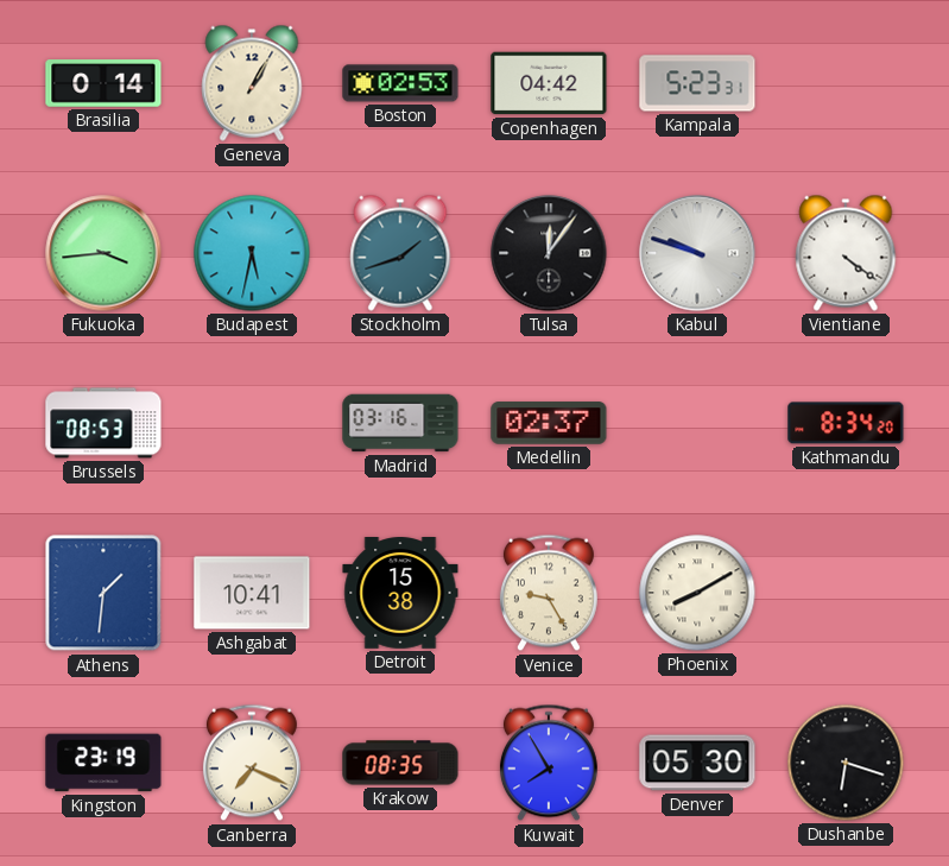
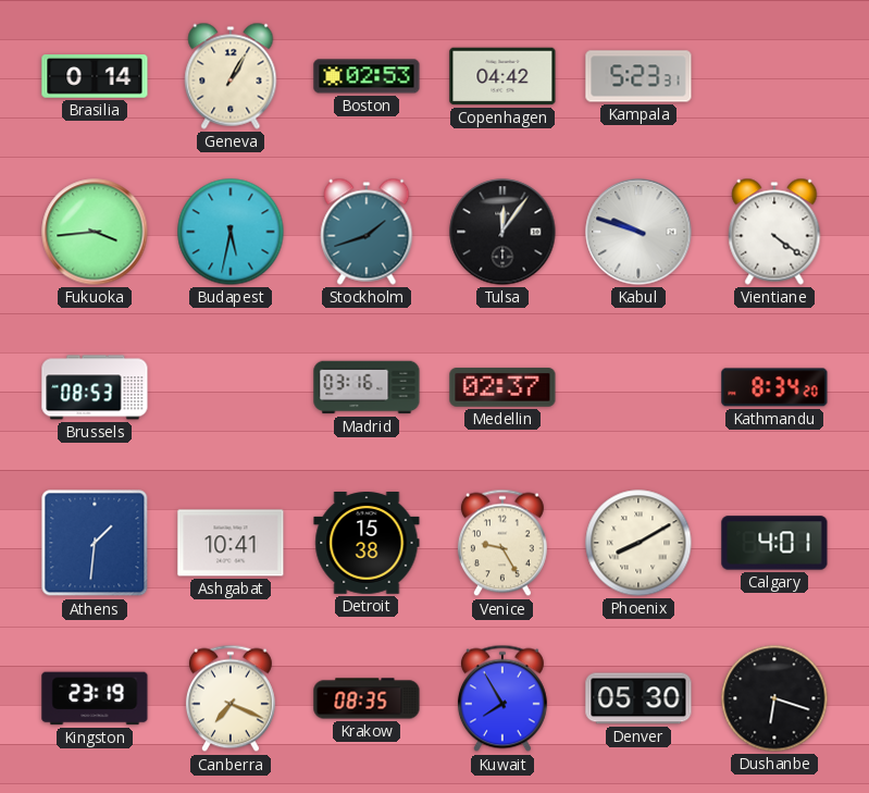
Calgary: none -> 4:01
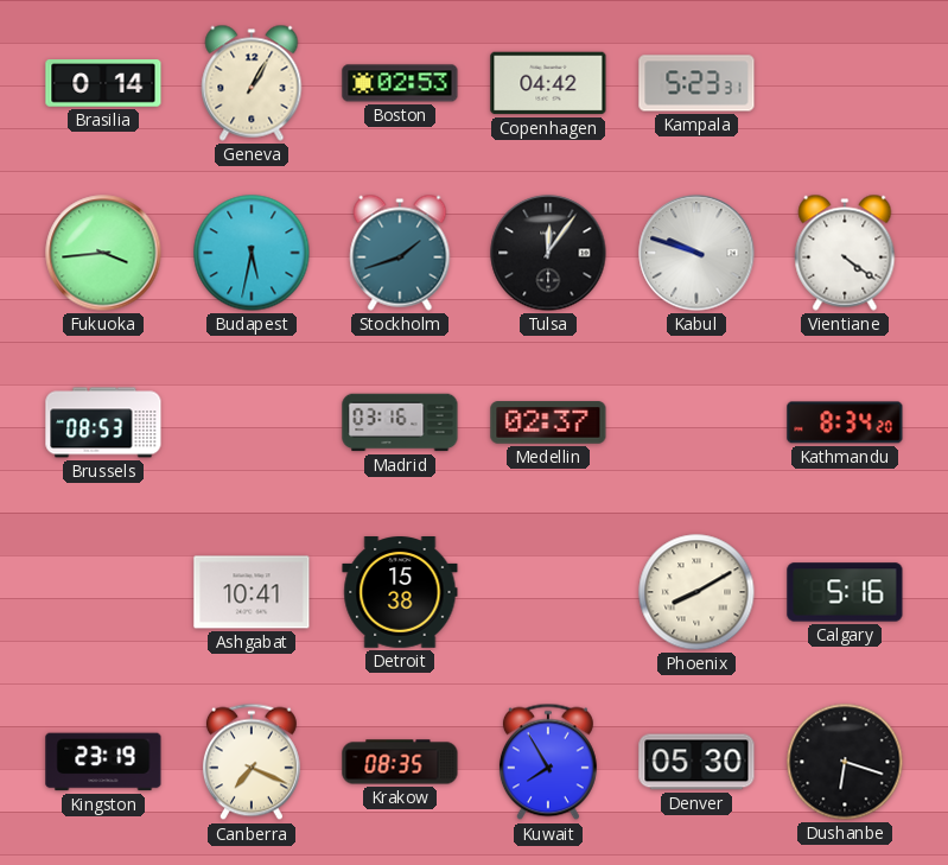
Athens: 1:31 -> none
Venice: 9:25 -> none
Calgary: 4:01 -> 5:16
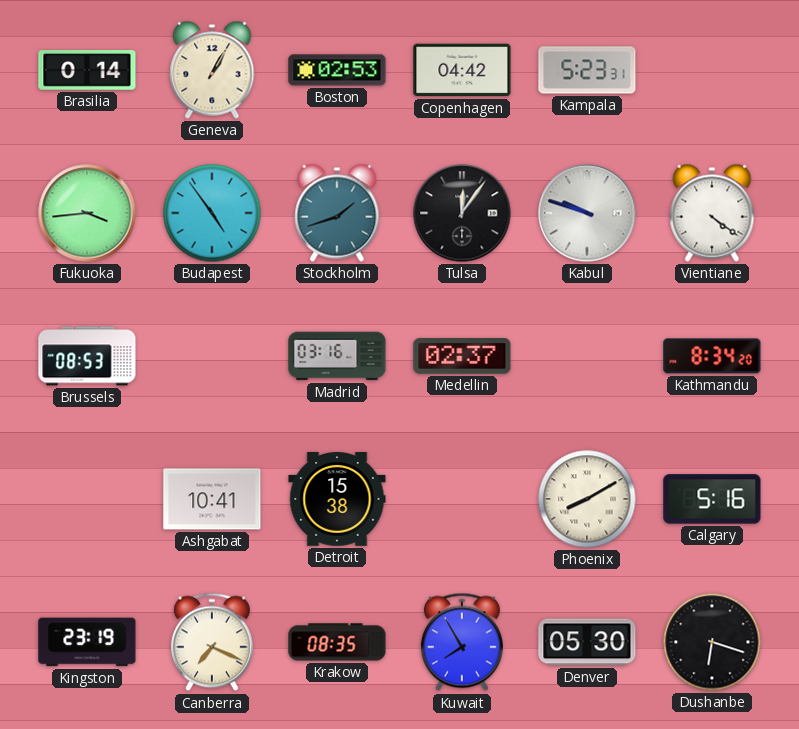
Budapest: 5:32 -> 4:54
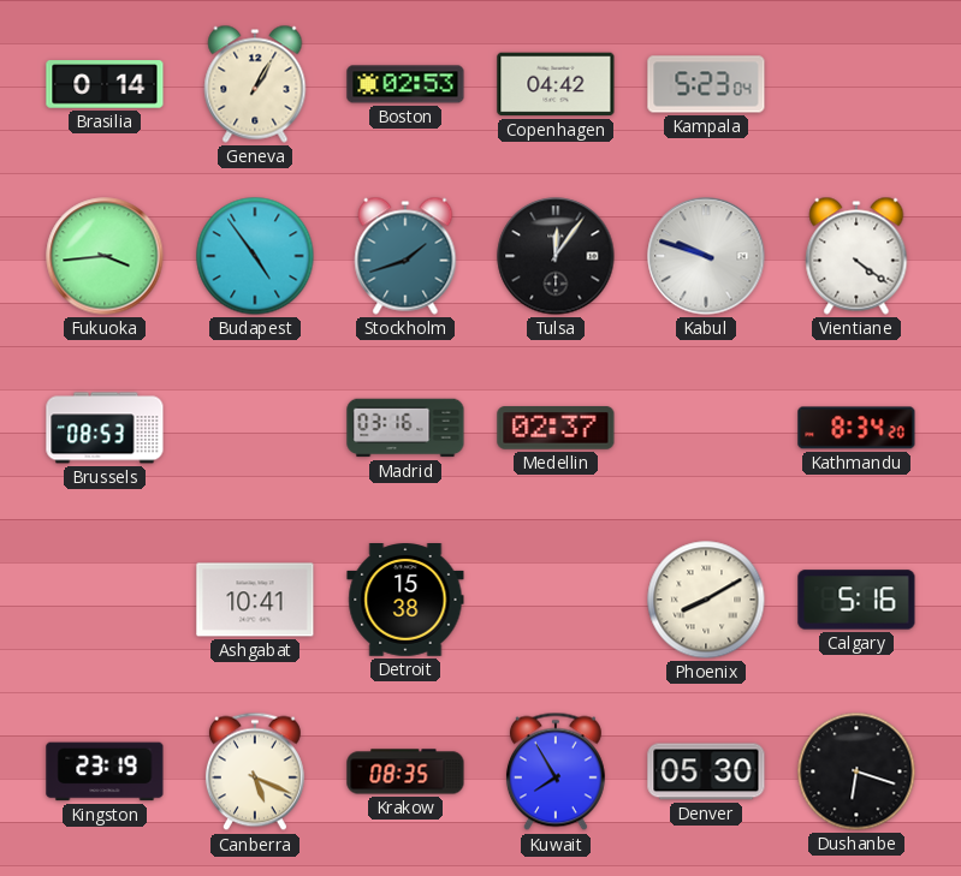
Kampala: 5:23:31 -> 5:23:04
Canberra: 7:19 -> 5:19
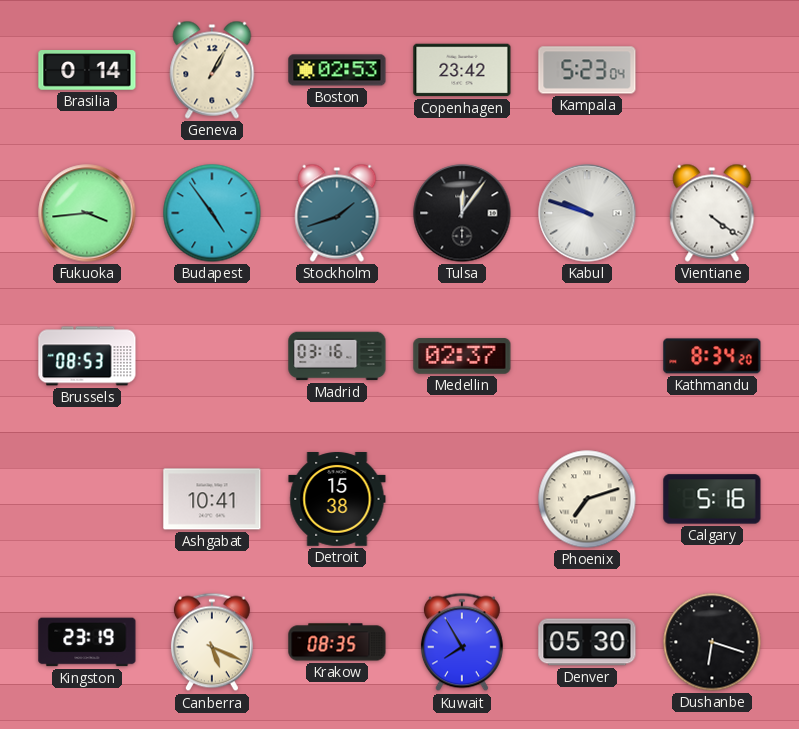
Copenhagen: 04:42 -> 23:42
Phoenix: 8:10 -> 7:12
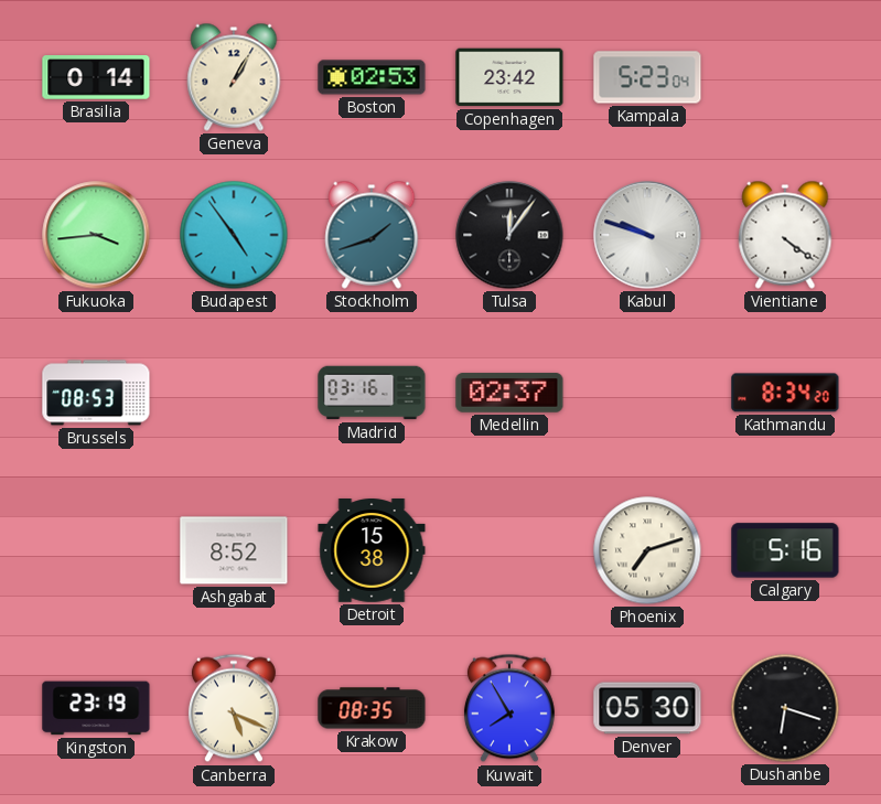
Ashgabat: 10:41 -> 8:52
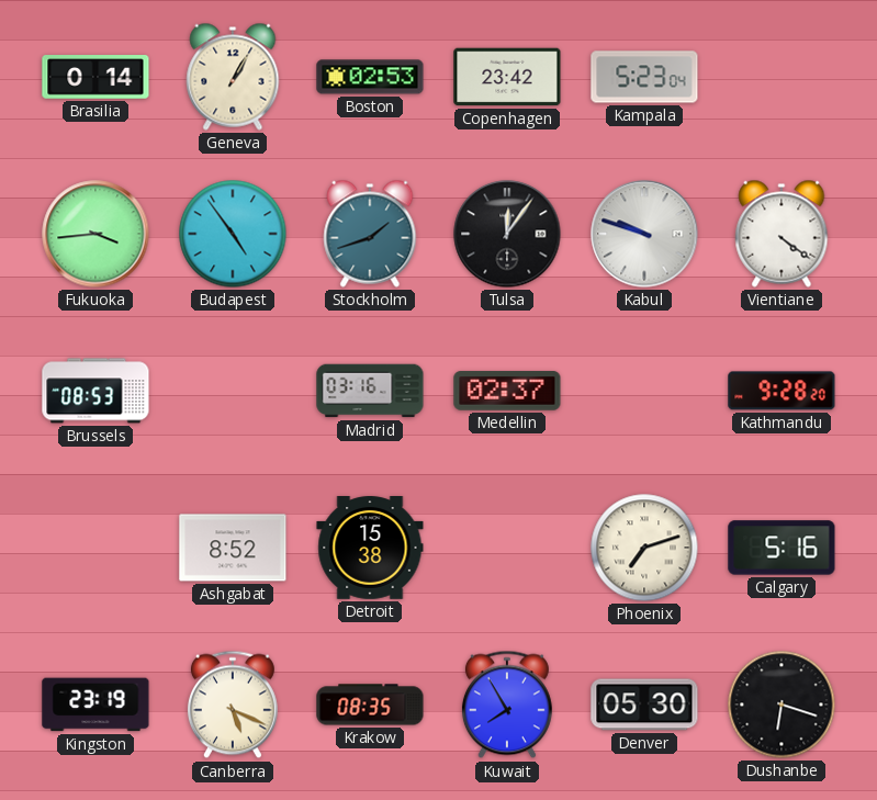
Kathmandu: 8:34 -> 9:28
